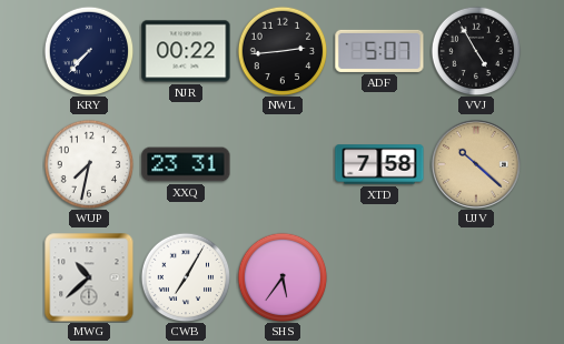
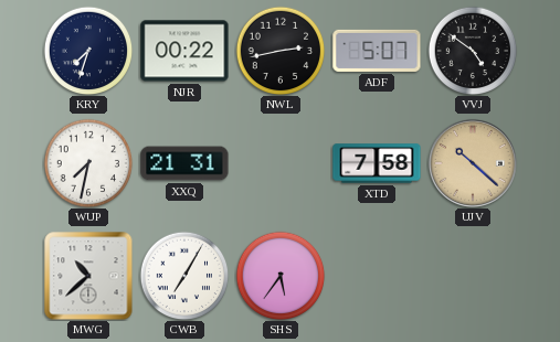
KRY: 7:37 -> 7:33
NWL: 2:44 -> 2:43
VVJ: 4:55 -> 4:51
XXQ: 23:31 -> 21:31
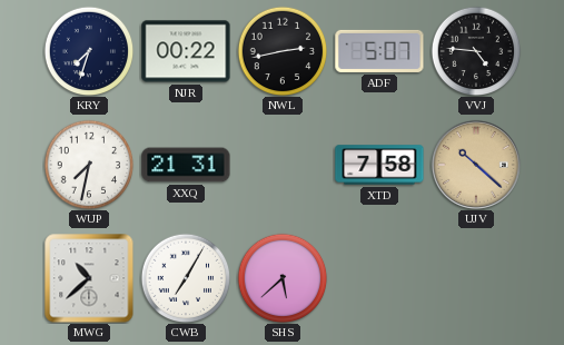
VVJ: 4:51 -> 4:46
SHS: 5:36 -> 5:38
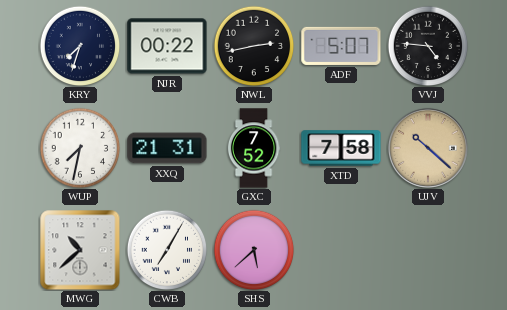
GXC: none -> 7:52
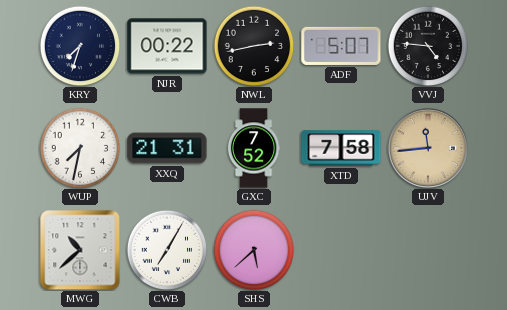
UJV: 10:22 -> 11:44
